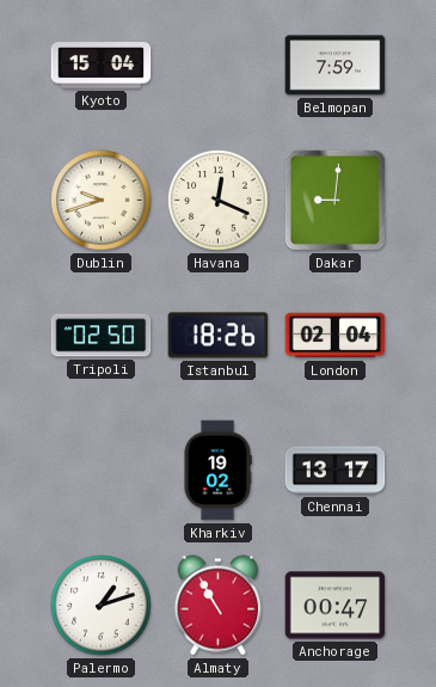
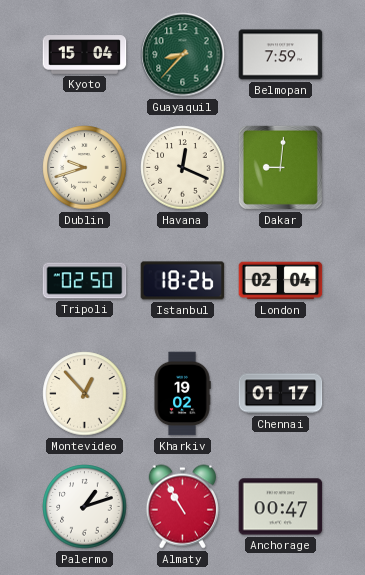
Guayaquil: none -> 8:37
Montevideo: none -> 12:53
Chennai: 13:17 -> 01:17
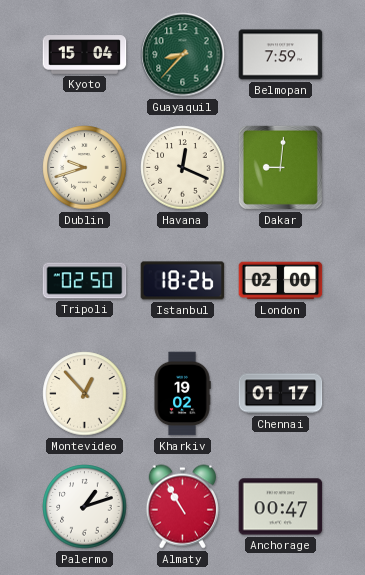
London: 02:04 -> 02:00
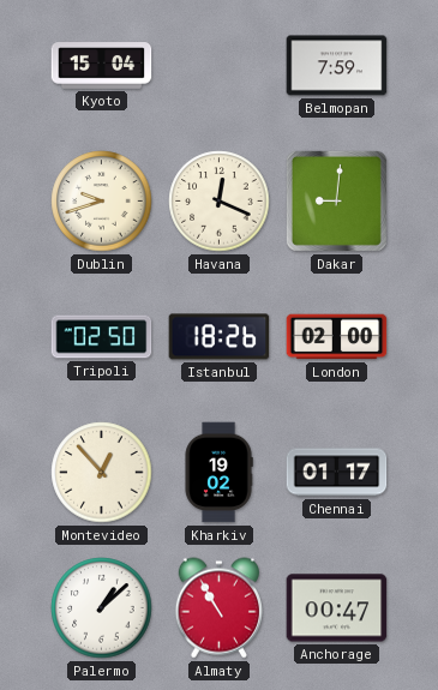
Guayaquil: 8:37 -> none
Palermo: 1:12 -> 1:08
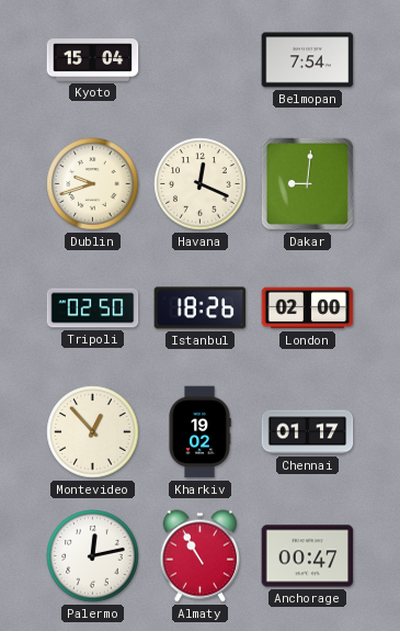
Belmopan: 7:59 -> 7:54
Palermo: 1:08 -> 12:13
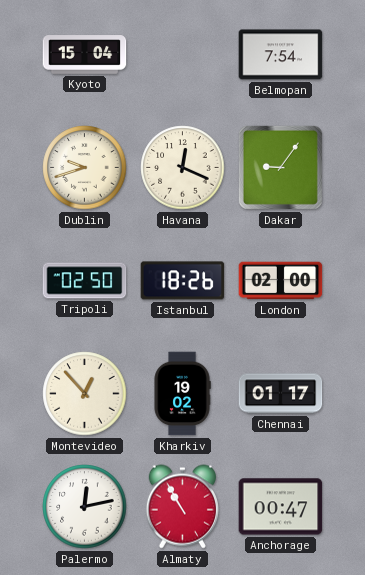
Dakar: 9:01 -> 9:06
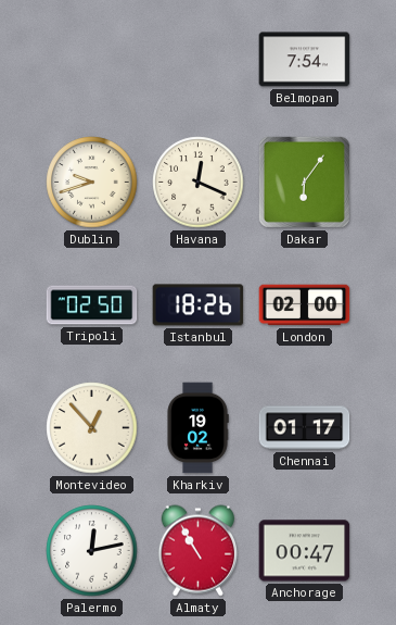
Kyoto: 15:04 -> none
Dakar: 9:06 -> 6:06
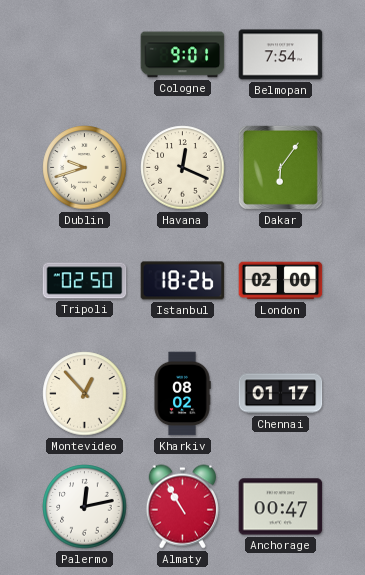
Cologne: none -> 9:01
Kharkiv: 19:02 -> 08:02
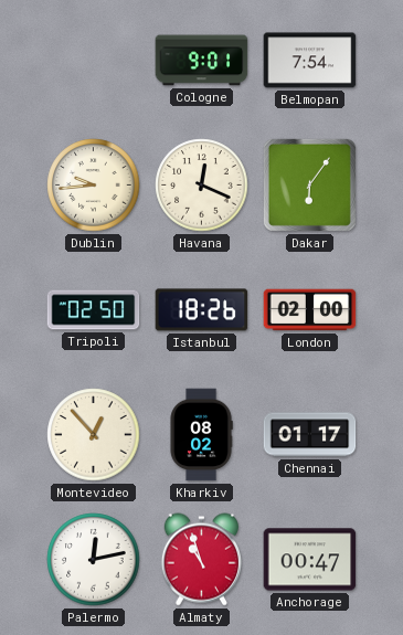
Dublin: 9:42 -> 9:44
Almaty: 10:55 -> 10:57
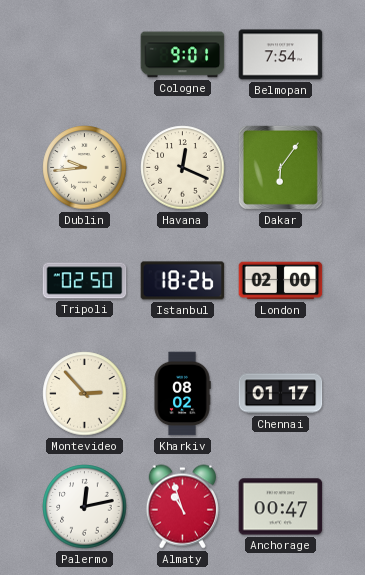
Montevideo: 12:53 -> 2:53
